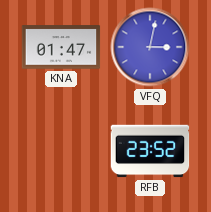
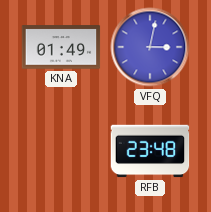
KNA: 01:47 -> 01:49
RFB: 23:52 -> 23:48
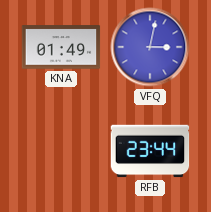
RFB: 23:48 -> 23:44
